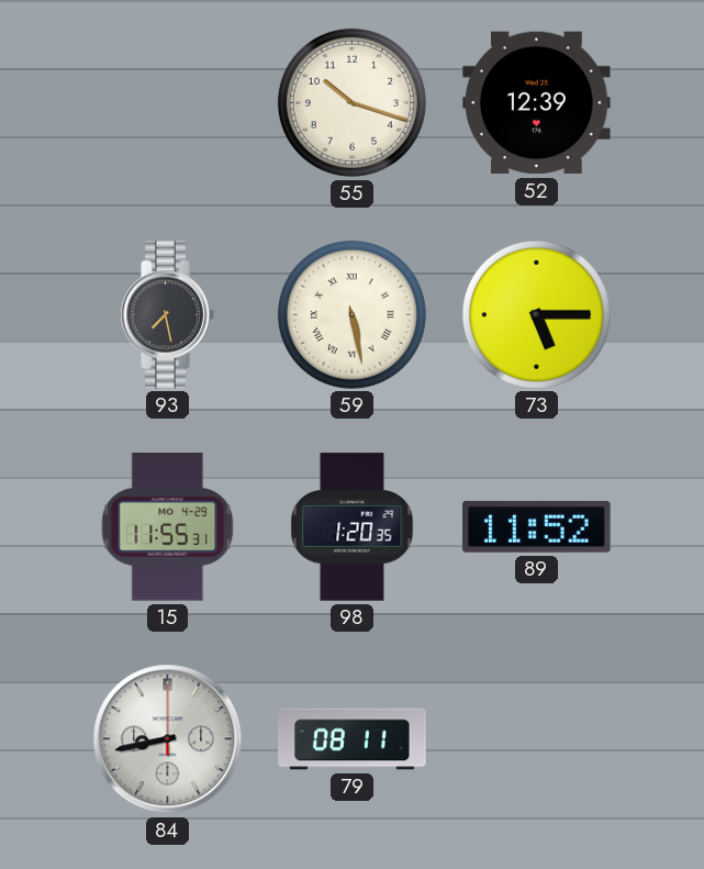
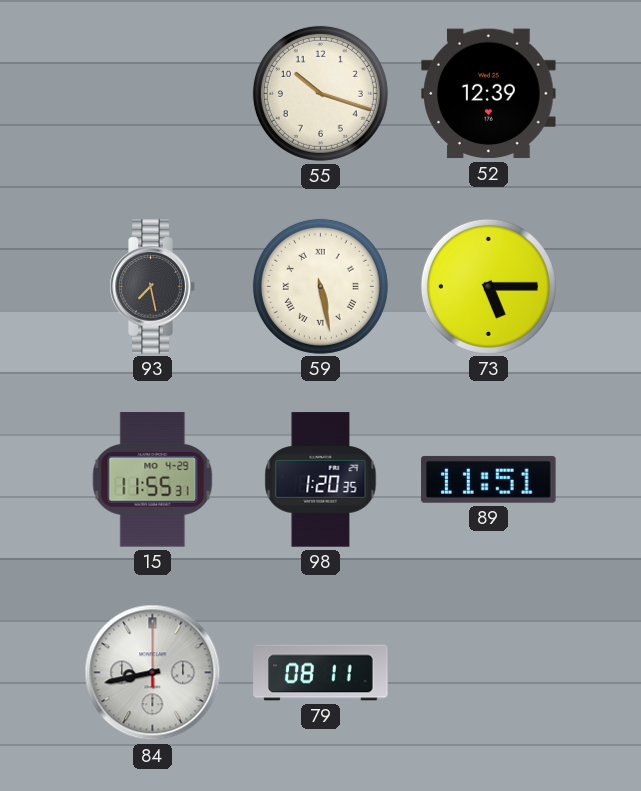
89: 11:52 -> 11:51
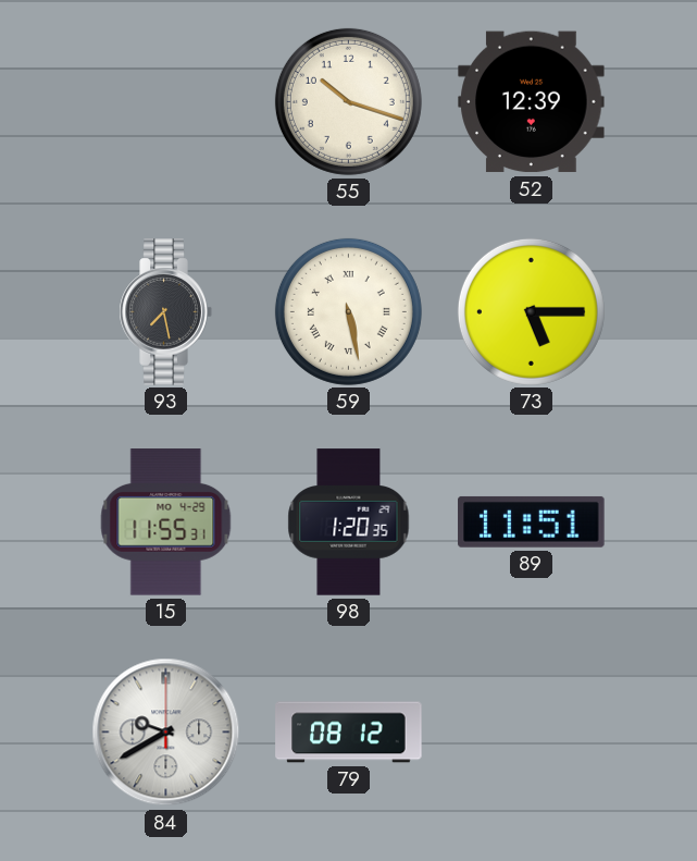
84: 8:43 -> 9:40
79: 08:11 -> 08:12
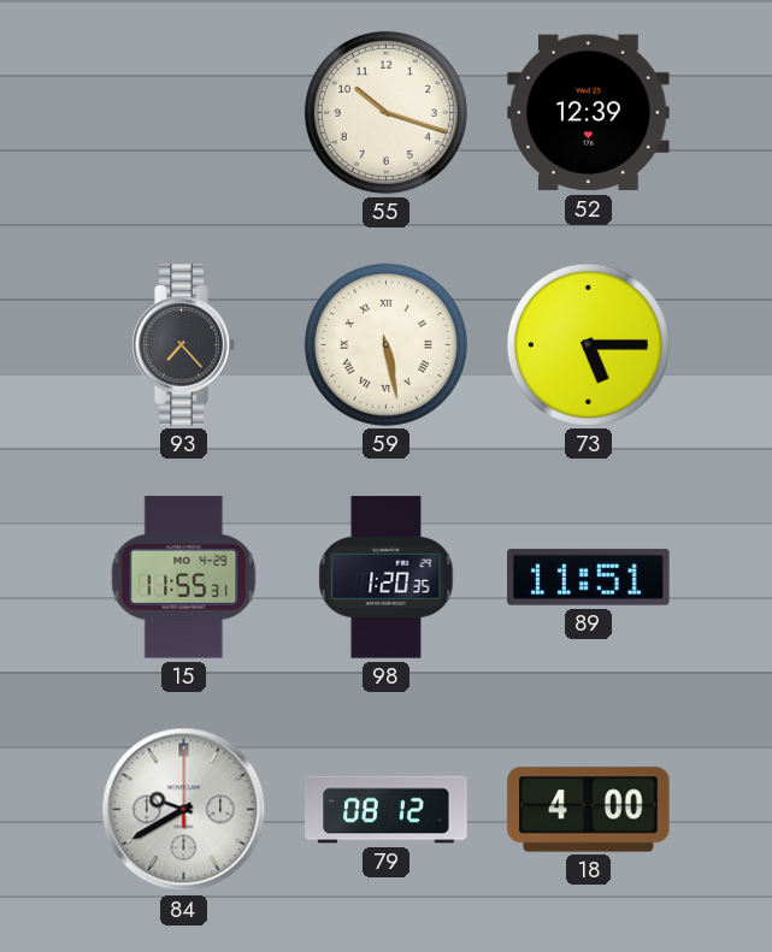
93: 7:28 -> 7:23
18: none -> 4:00
